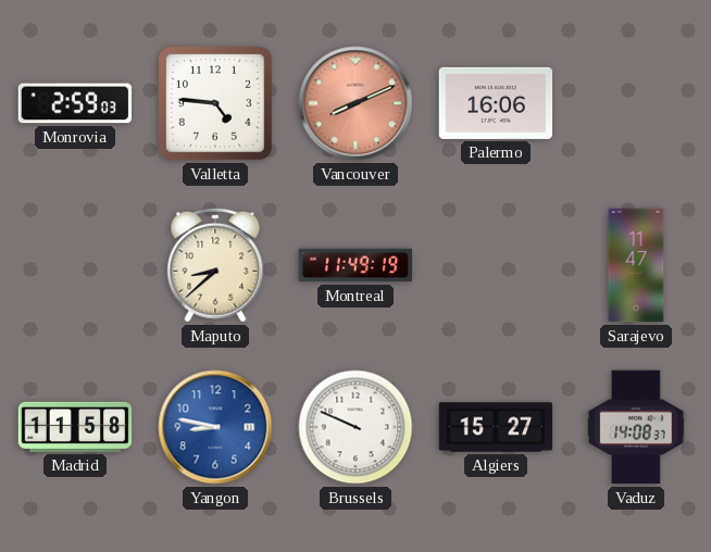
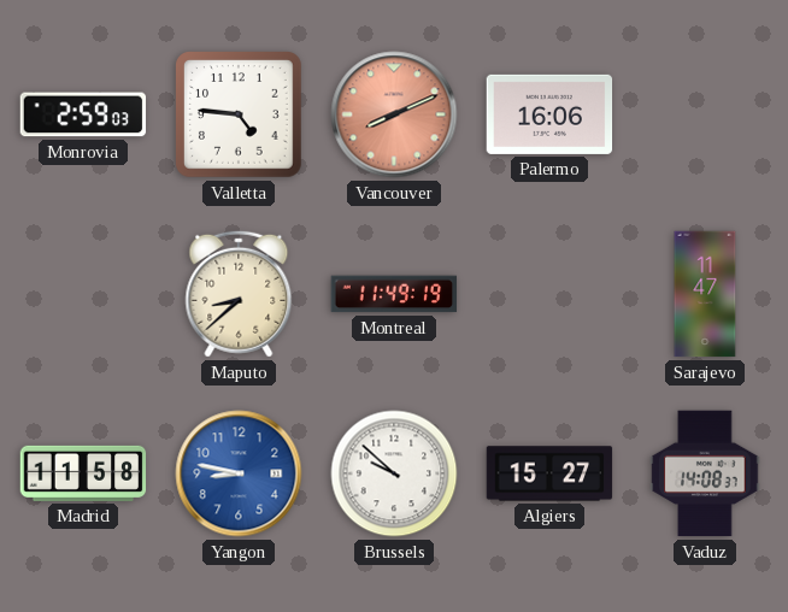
Brussels: 9:49 -> 9:52
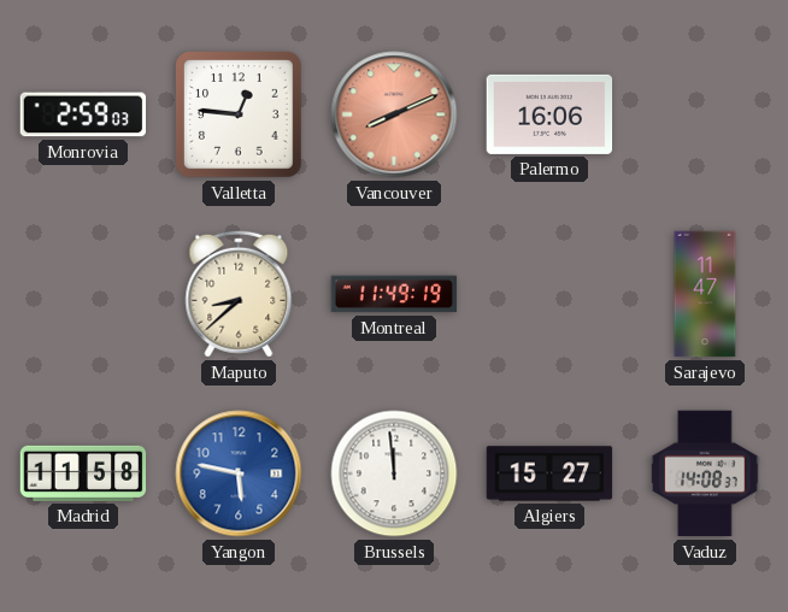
Valletta: 4:46 -> 12:46
Yangon: 8:47 -> 5:47
Brussels: 9:52 -> 11:59
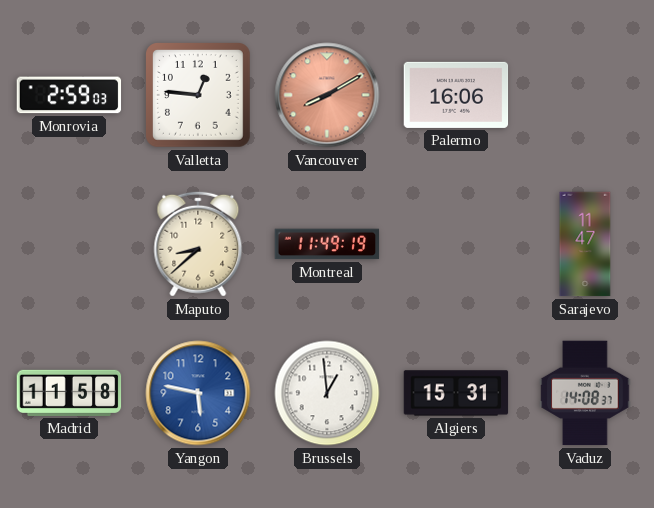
Vancouver: 8:11 -> 8:10
Brussels: 11:59 -> 12:59
Algiers: 15:27 -> 15:31
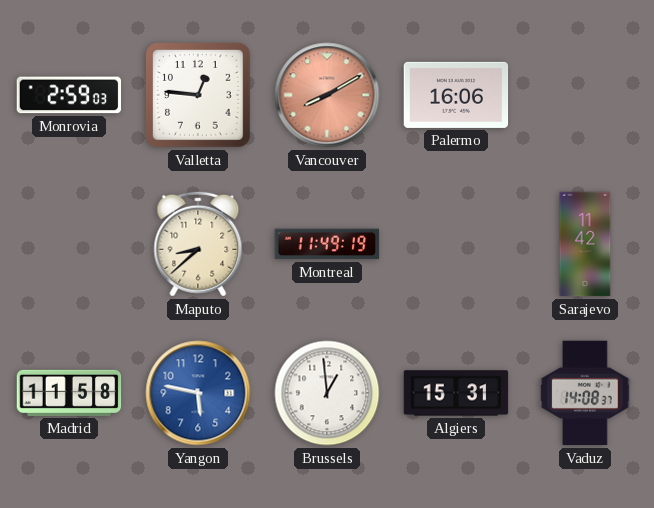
Sarajevo: 11:47 -> 11:42
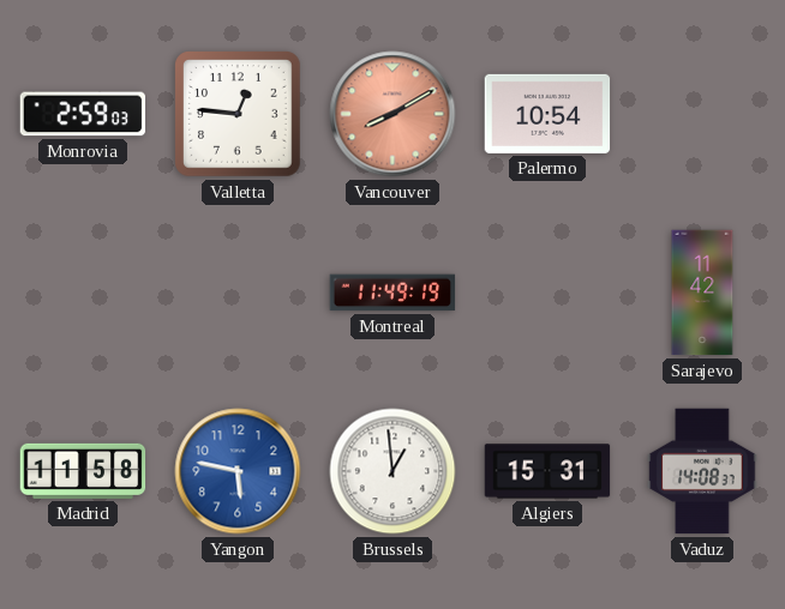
Palermo: 16:06 -> 10:54
Maputo: 8:38 -> none
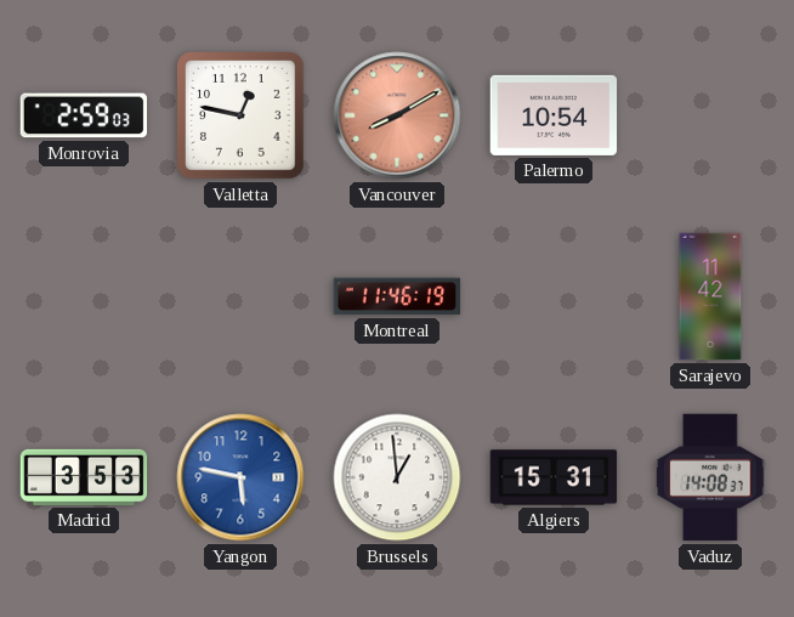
Valletta: 12:46 -> 12:47
Montreal: 11:49 -> 11:46
Madrid: 11:58 -> 3:53
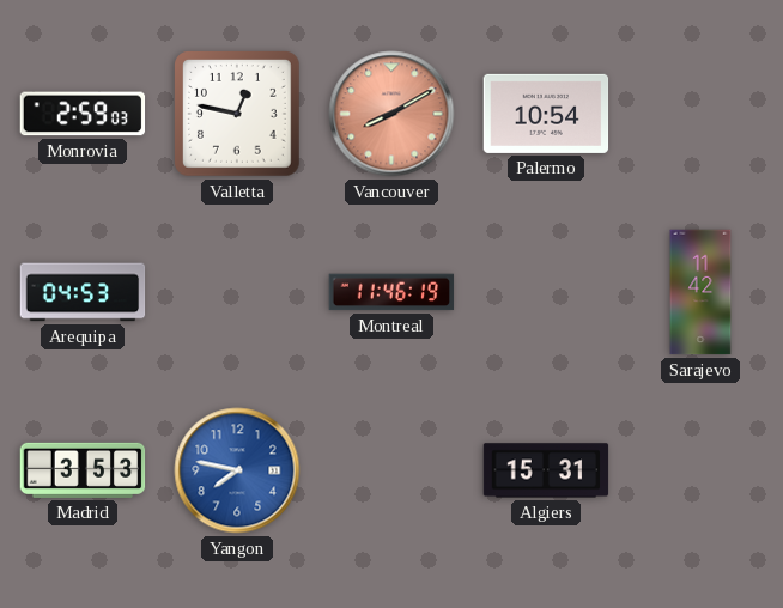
Arequipa: none -> 04:53
Yangon: 5:47 -> 7:47
Brussels: 12:59 -> none
Vaduz: 14:08 -> none
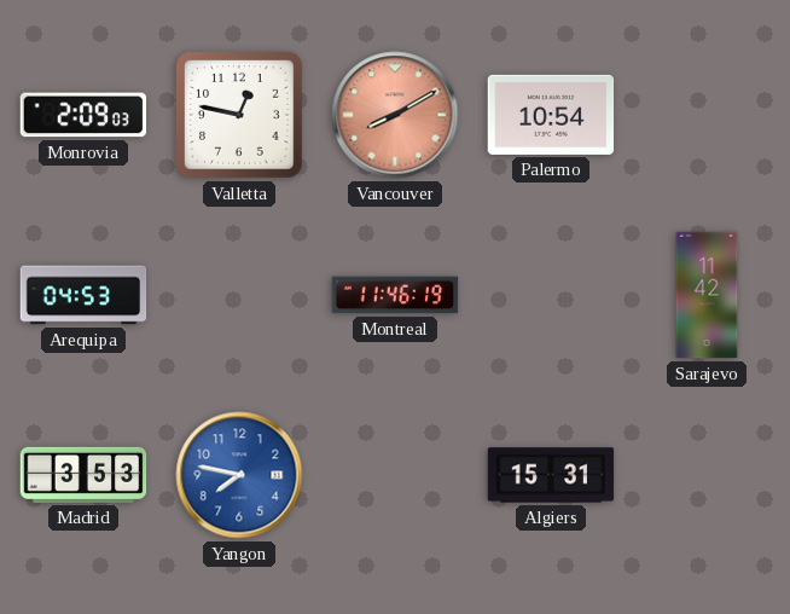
Monrovia: 2:59 -> 2:09
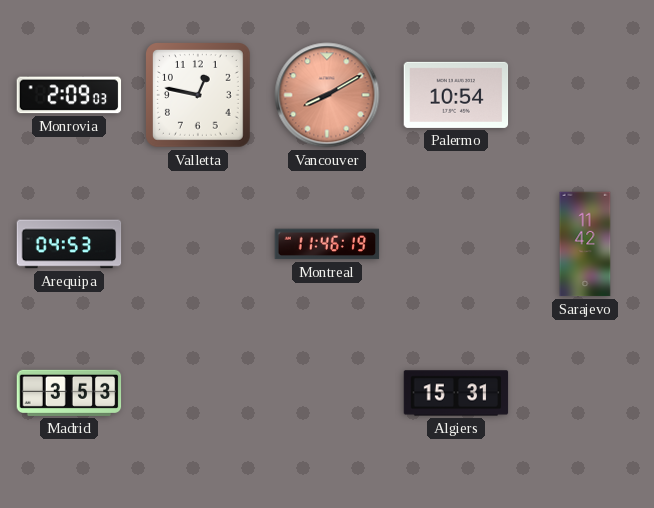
Yangon: 7:47 -> none
